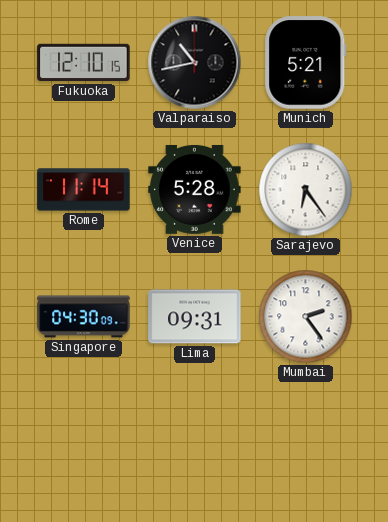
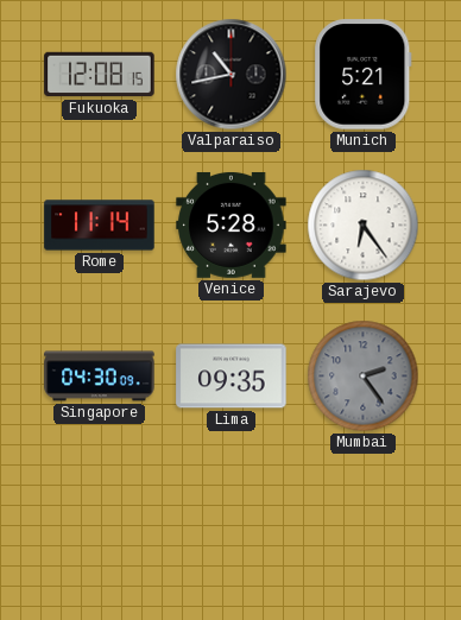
Fukuoka: 12:10 -> 12:08
Lima: 09:31 -> 09:35
Mumbai dial: white -> grey
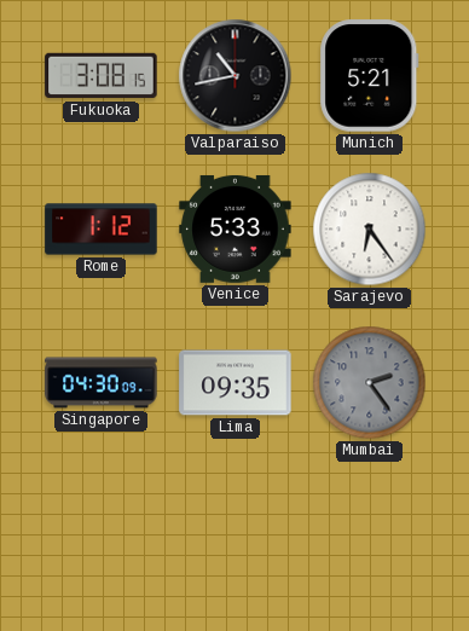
Fukuoka: 12:08 -> 3:08
Rome: 11:14 -> 1:12
Venice: 5:28 -> 5:33
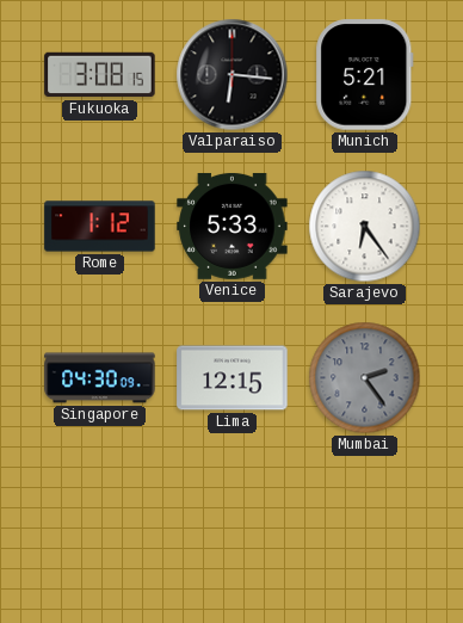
Valparaiso: 10:43 -> 6:16
Lima: 09:35 -> 12:15
